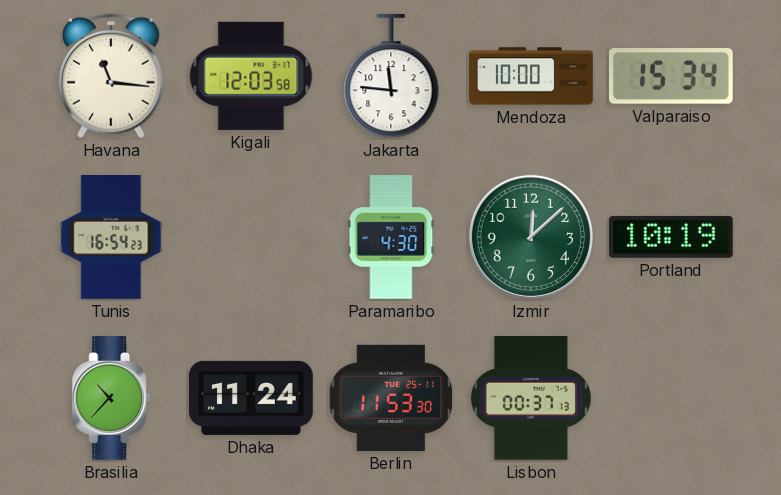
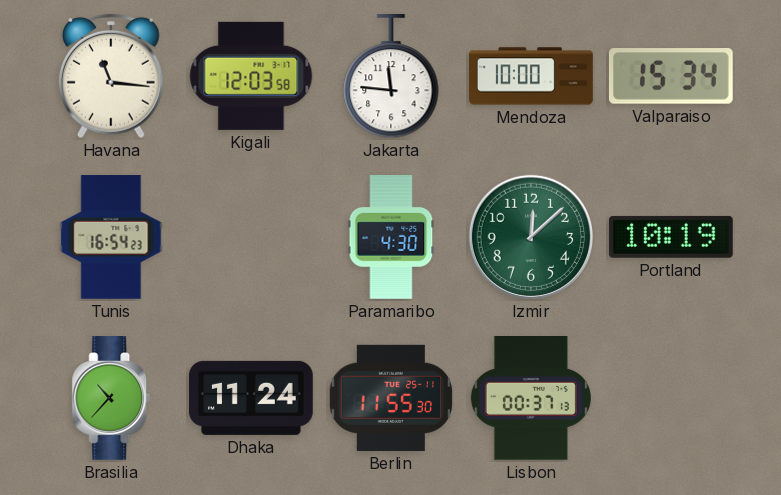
Berlin: 11:53 -> 11:55
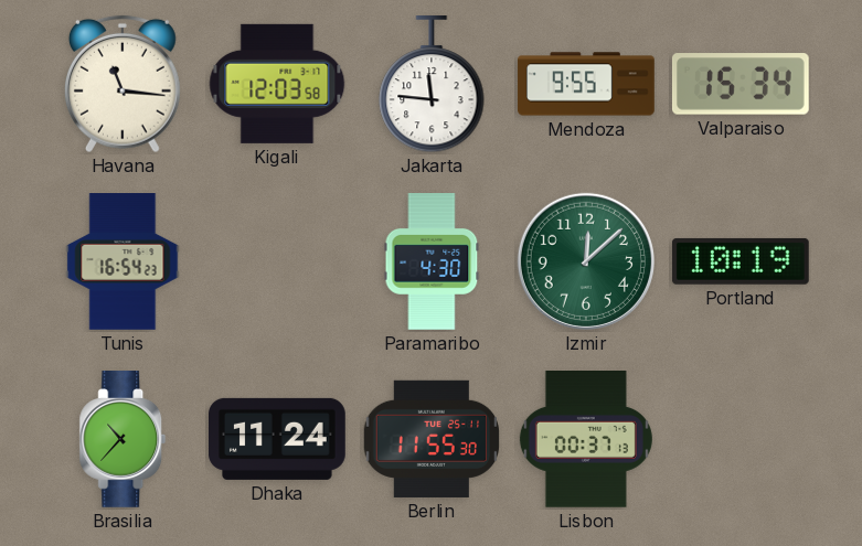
Mendoza: 10:00 -> 9:55
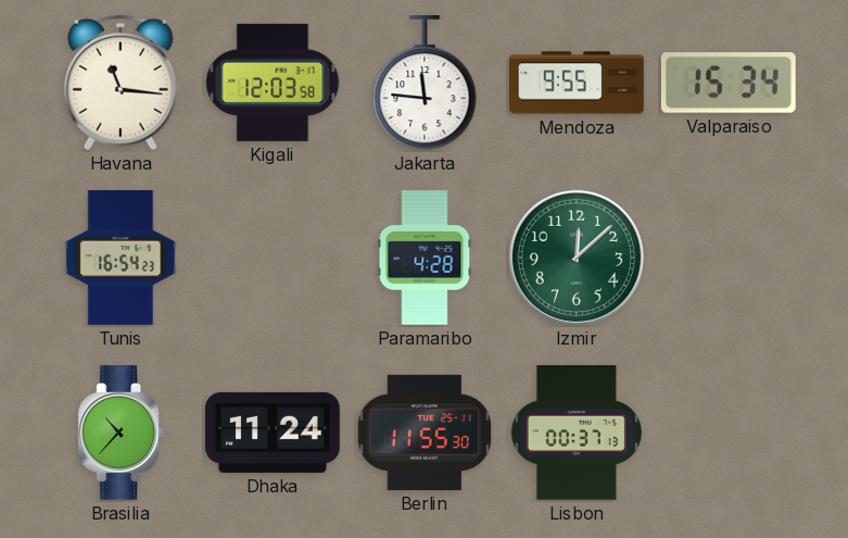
Paramaribo: 4:30 -> 4:28
Portland: 10:19 -> none
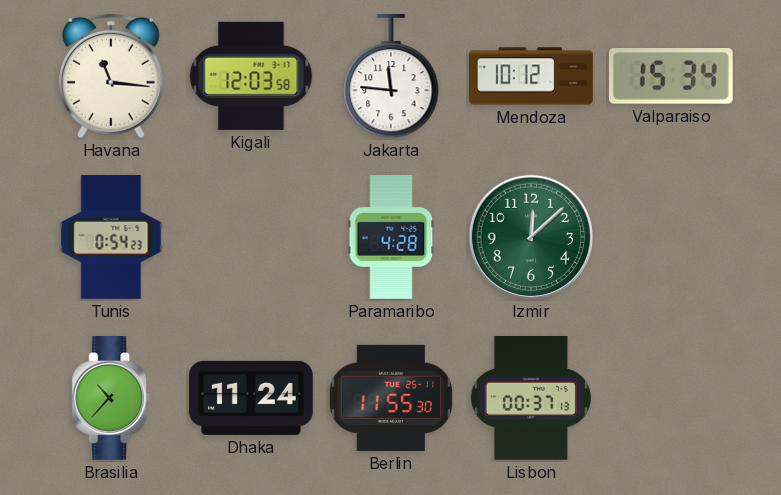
Mendoza: 9:55 -> 10:12
Tunis: 16:54 -> 0:54
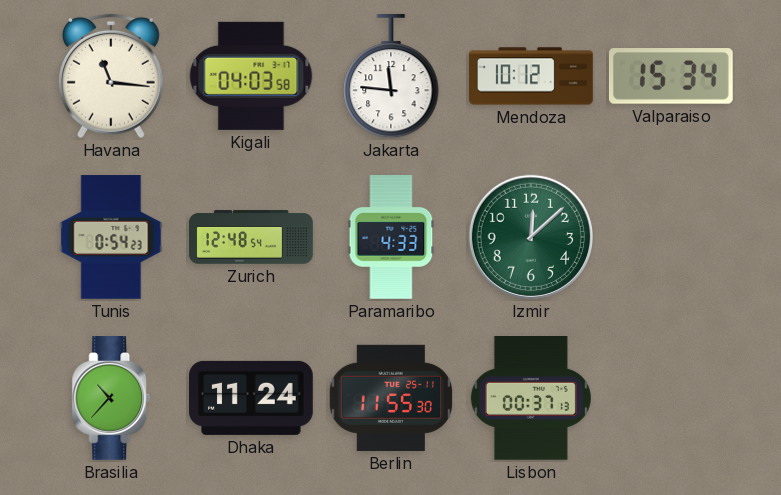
Kigali: 12:03 -> 04:03
Zurich: none -> 12:48
Paramaribo: 4:28 -> 4:33
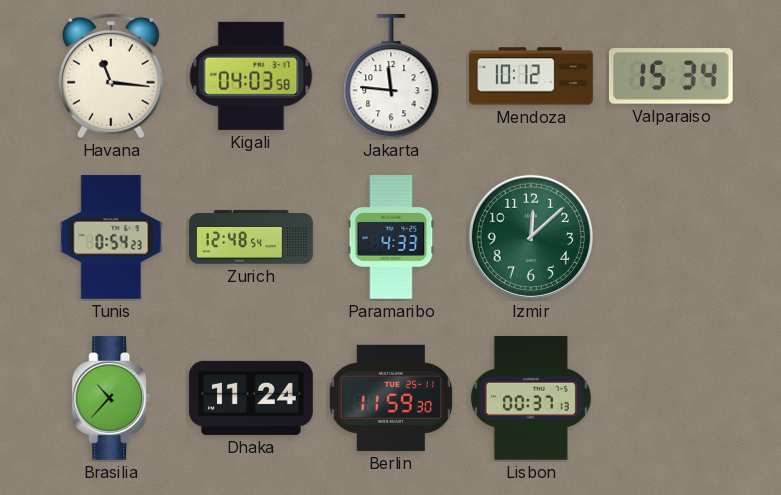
Berlin: 11:55 -> 11:59
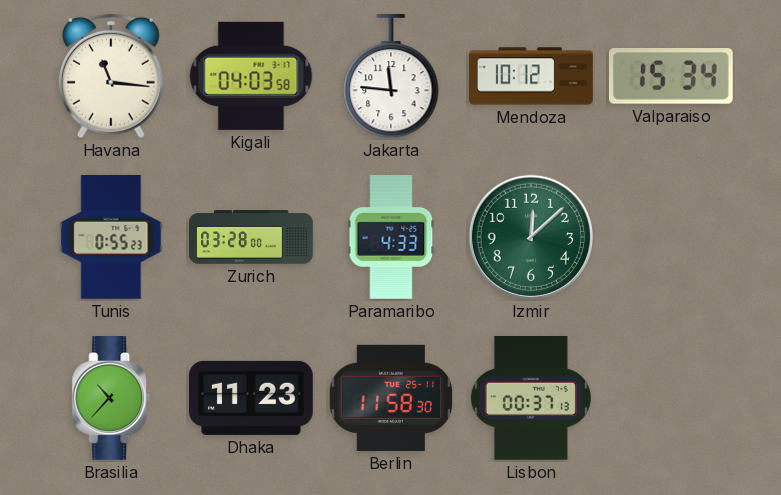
Tunis: 0:54 -> 0:55
Zurich: 12:48 -> 03:28
Dhaka: 11:24 -> 11:23
Berlin: 11:59 -> 11:58
